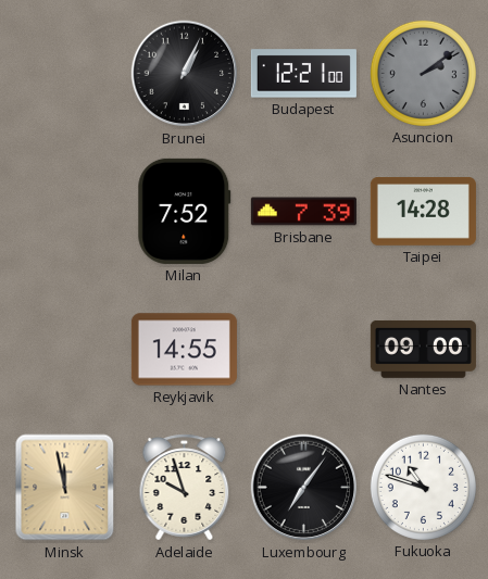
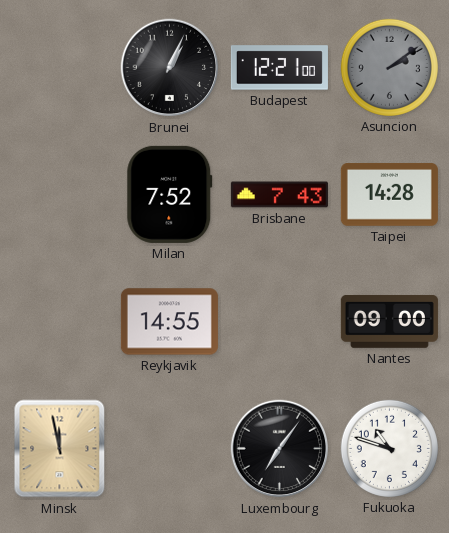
Brisbane: 7:39 -> 7:43
Adelaide: 9:57 -> none
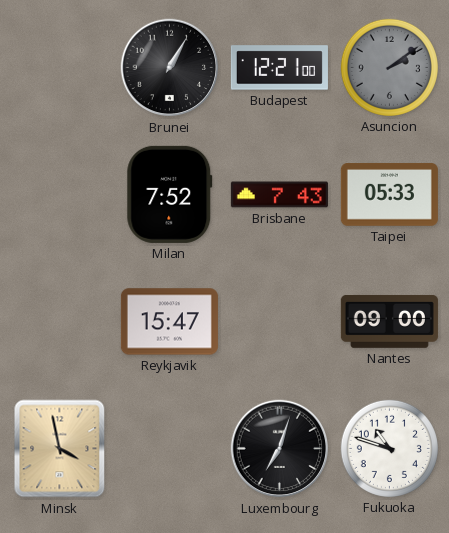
Brunei: 1:04 -> 1:05
Taipei: 14:28 -> 05:33
Reykjavik: 14:55 -> 15:47
Minsk: 11:58 -> 3:58
Luxembourg: 7:06 -> 7:03
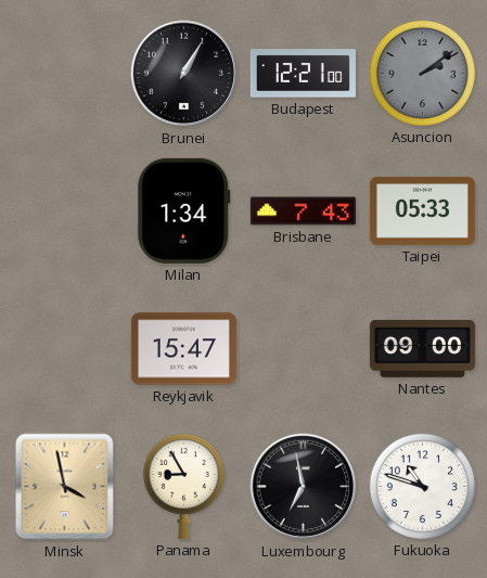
Milan: 7:52 -> 1:34
Panama: none -> 8:55
Luxembourg: 7:03 -> 6:58
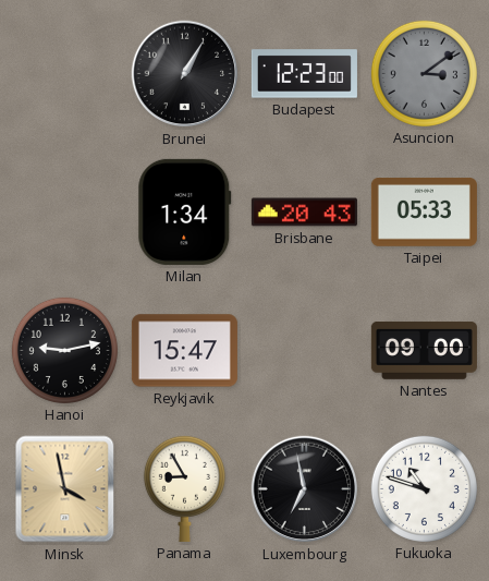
Budapest: 12:21 -> 12:23
Asuncion: 2:09 -> 3:09
Brisbane: 7:43 -> 20:43
Hanoi: none -> 9:13
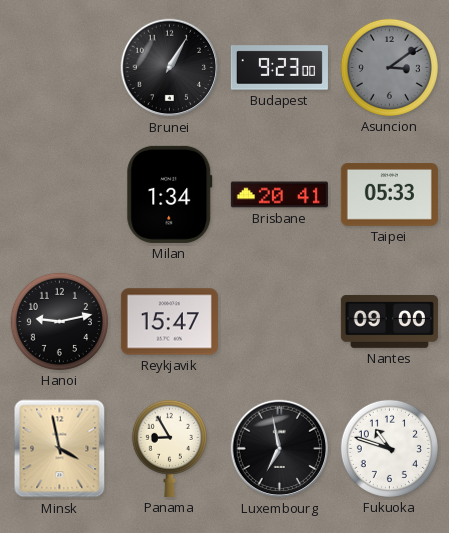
Budapest: 12:23 -> 9:23
Brisbane: 20:43 -> 20:41
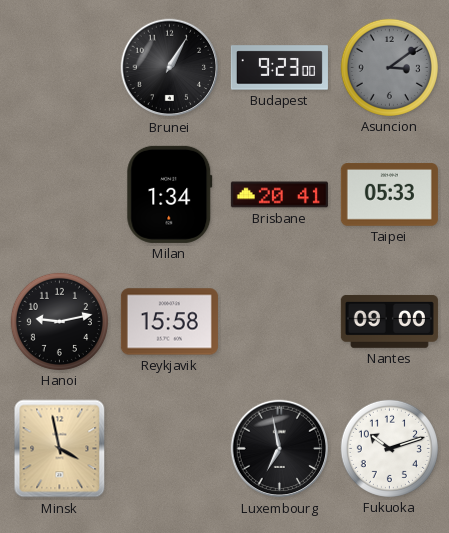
Reykjavik: 15:47 -> 15:58
Panama: 8:55 -> none
Fukuoka: 10:48 -> 10:12
